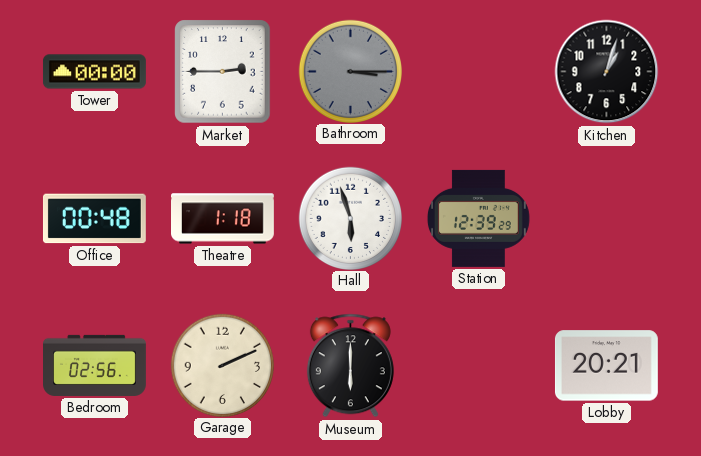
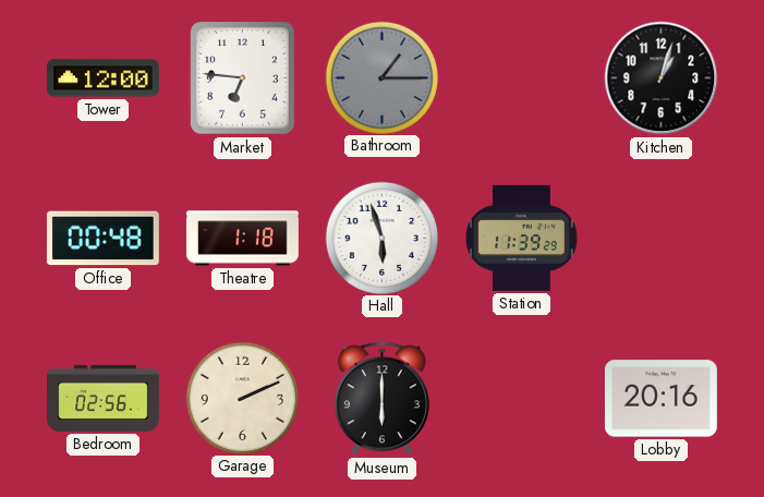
Tower: 00:00 -> 12:00
Market: 2:45 -> 6:46
Bathroom: 3:15 -> 1:15
Station: 12:39 -> 11:39
Lobby: 20:21 -> 20:16
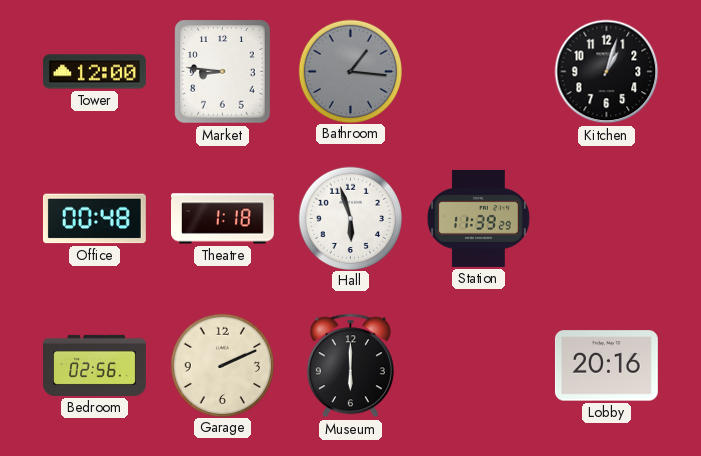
Market: 6:46 -> 8:46
Bathroom: 1:15 -> 1:16
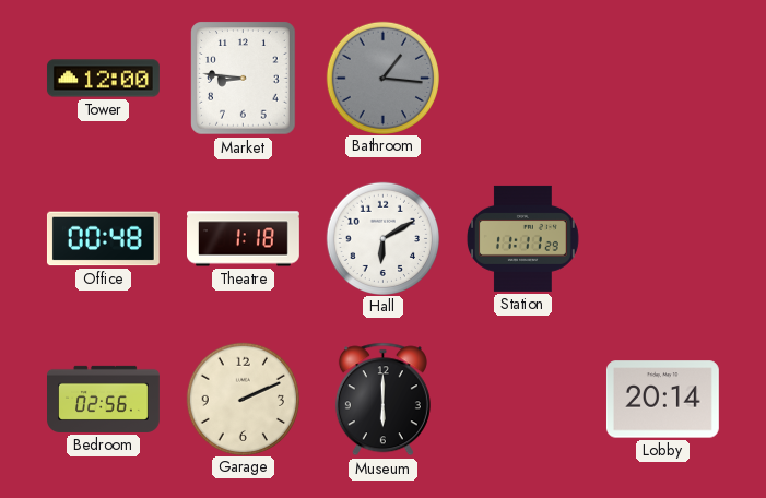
Kitchen: 1:03 -> none
Hall: 5:57 -> 6:10
Station: 11:39 -> 11:11
Lobby: 20:16 -> 20:14
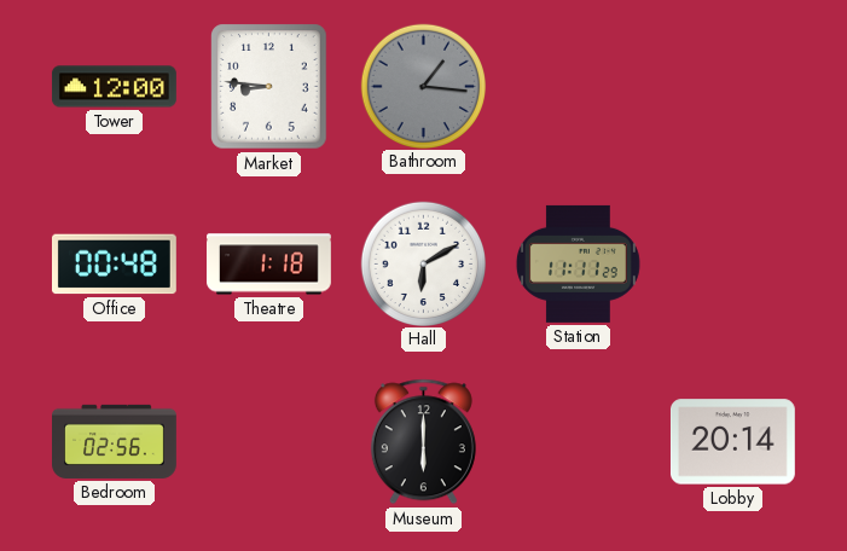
Garage: 2:11 -> none
